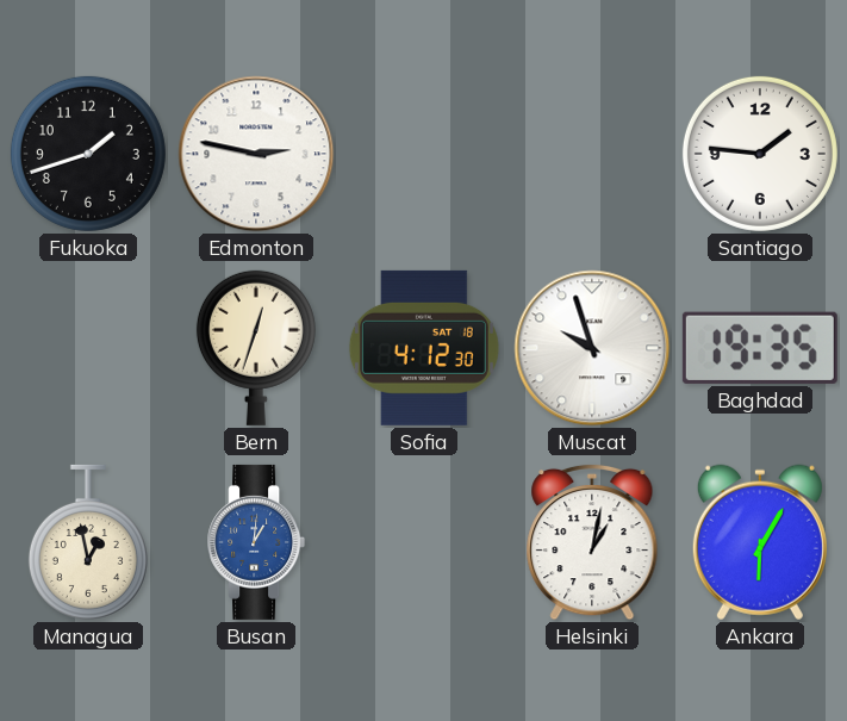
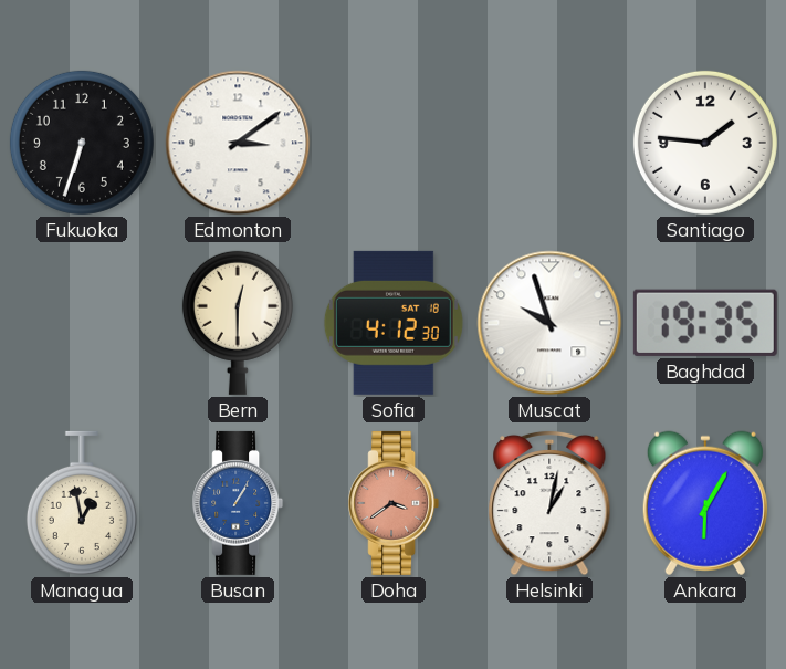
Fukuoka: 1:42 -> 6:33
Edmonton: 2:47 -> 3:09
Bern: 12:33 -> 12:30
Busan: 1:01 -> 1:05
Doha: none -> 3:39
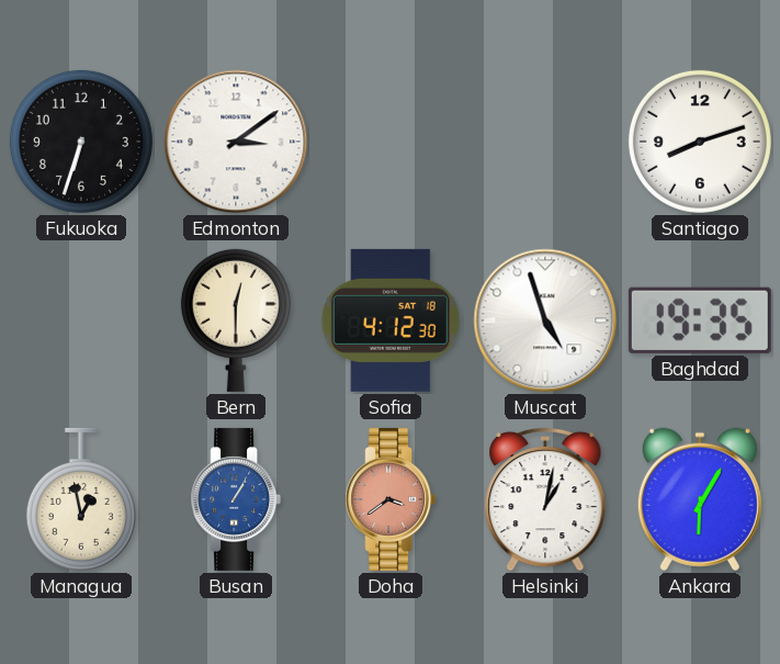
Santiago: 1:46 -> 8:12
Muscat: 9:57 -> 4:57
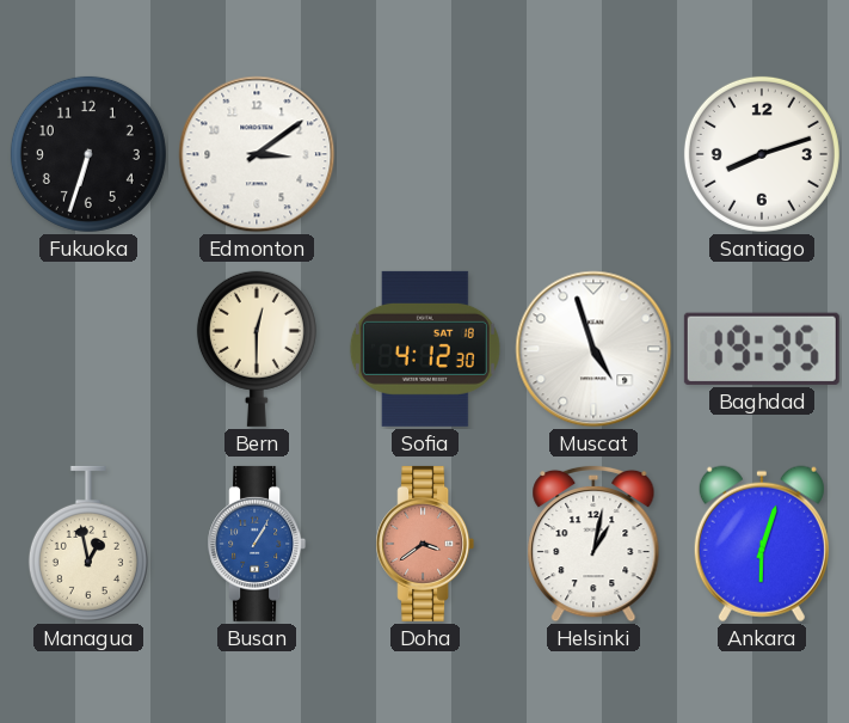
Ankara: 6:05 -> 6:03
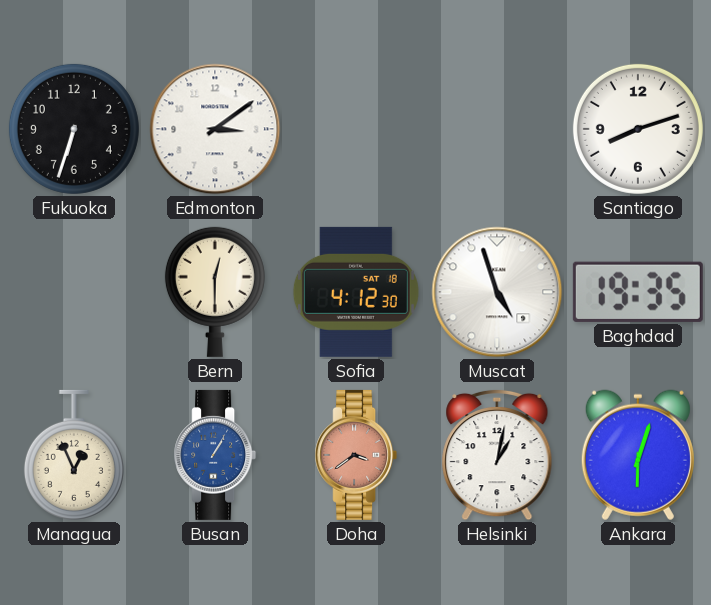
Managua: 12:58 -> 12:56
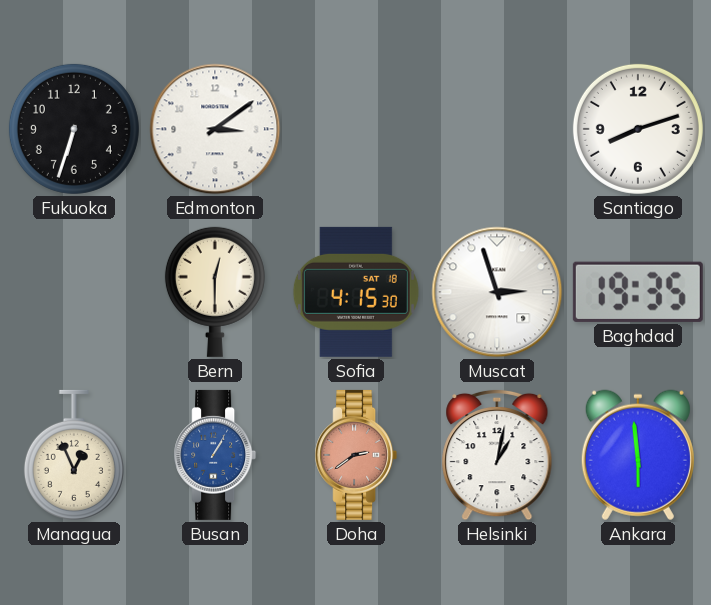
Sofia: 4:12 -> 4:15
Muscat: 4:57 -> 2:57
Doha: 3:39 -> 2:39
Ankara: 6:03 -> 5:59
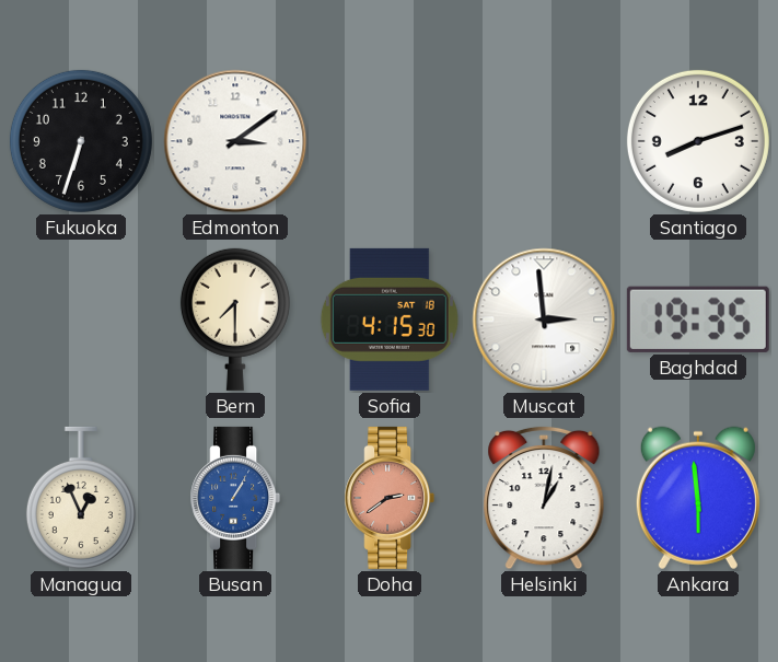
Bern: 12:30 -> 7:30
Muscat: 2:57 -> 2:59
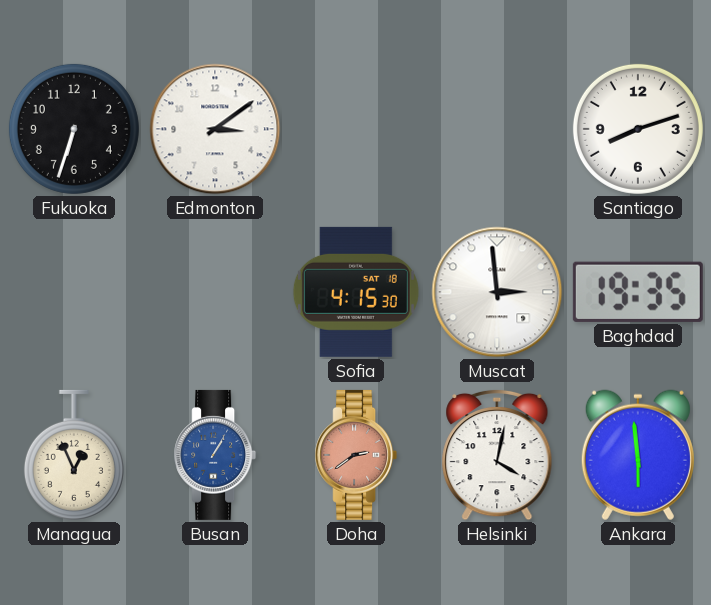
Bern: 7:30 -> none
Helsinki: 1:02 -> 4:02
